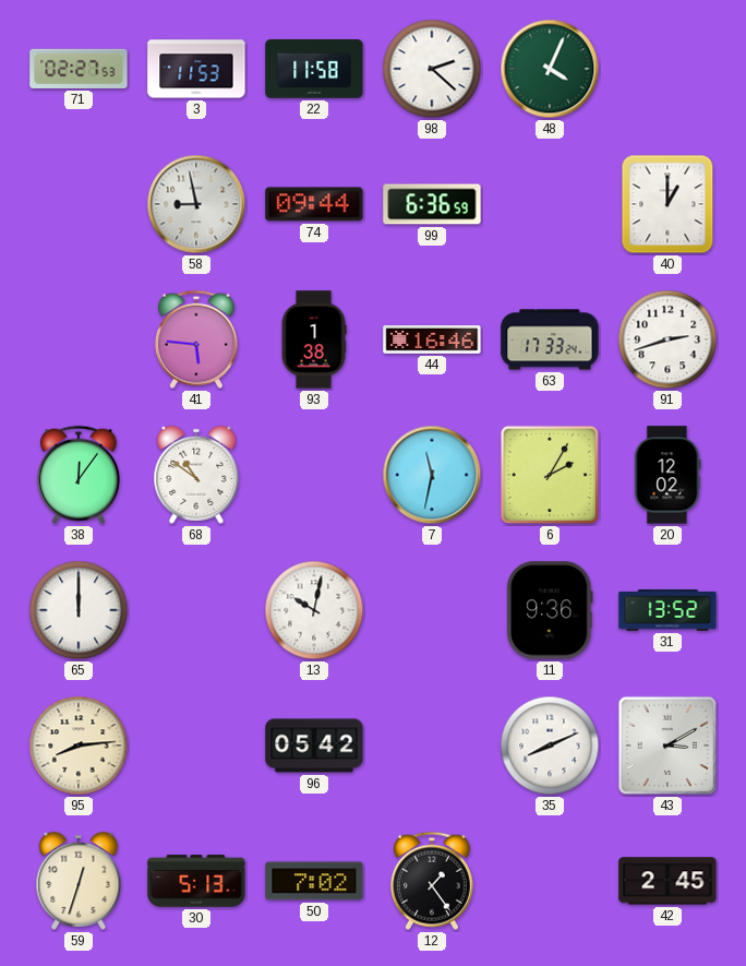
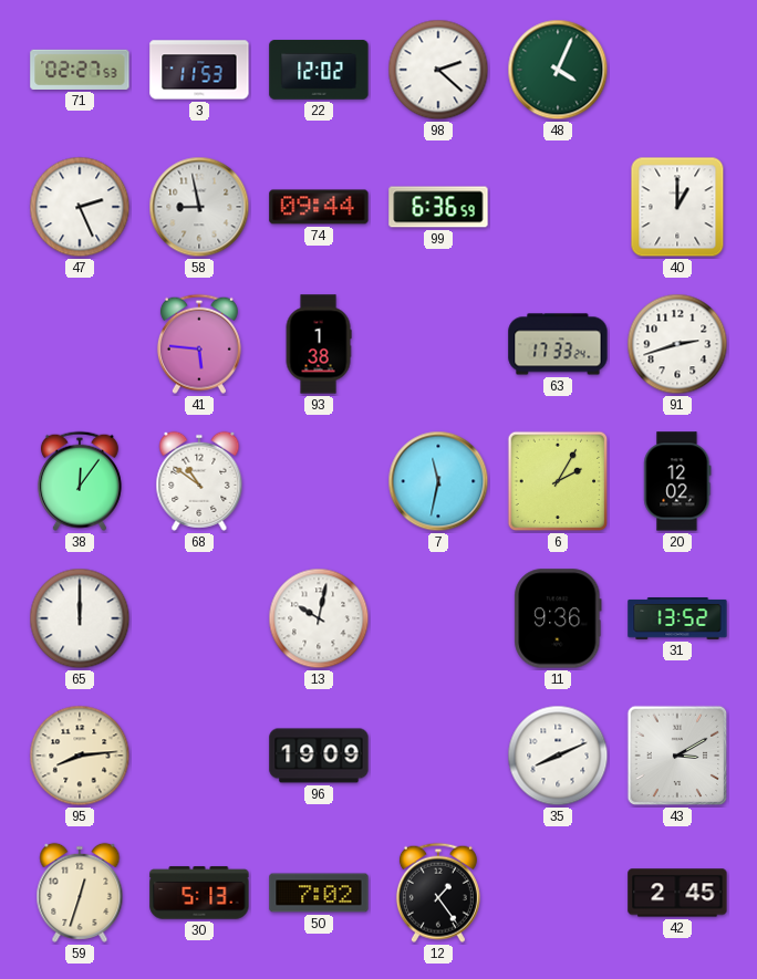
22: 11:58 -> 12:02
47: none -> 2:26
44: 16:46 -> none
96: 05:42 -> 19:09
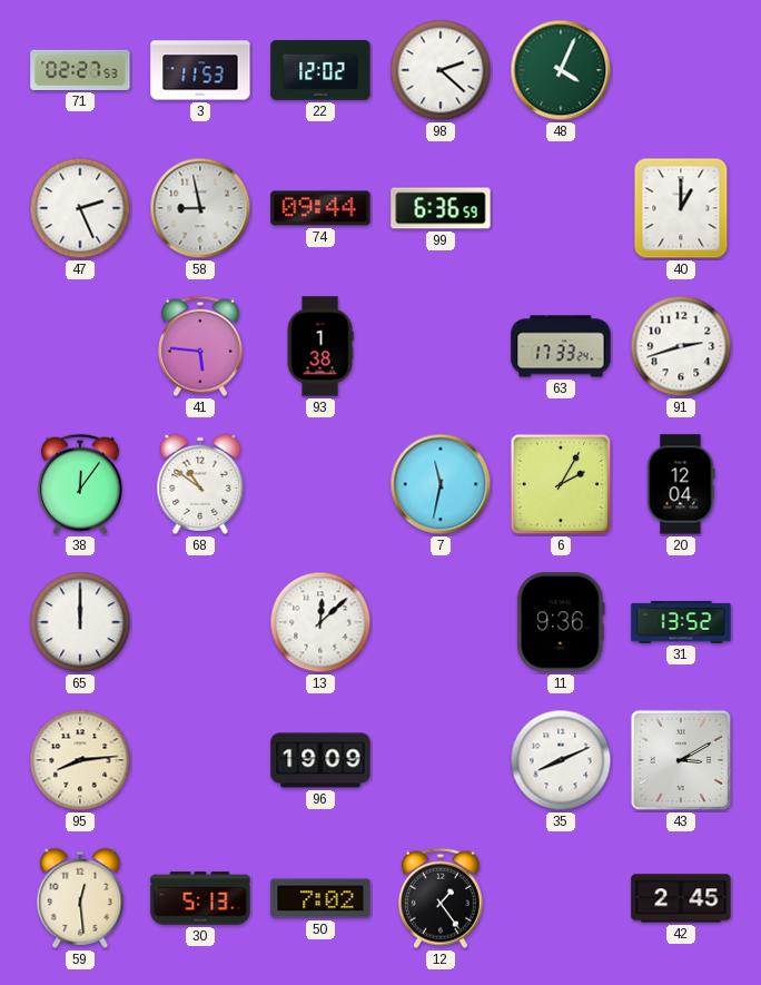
20: 12:02 -> 12:04
13: 10:02 -> 12:08
59: 12:33 -> 12:29
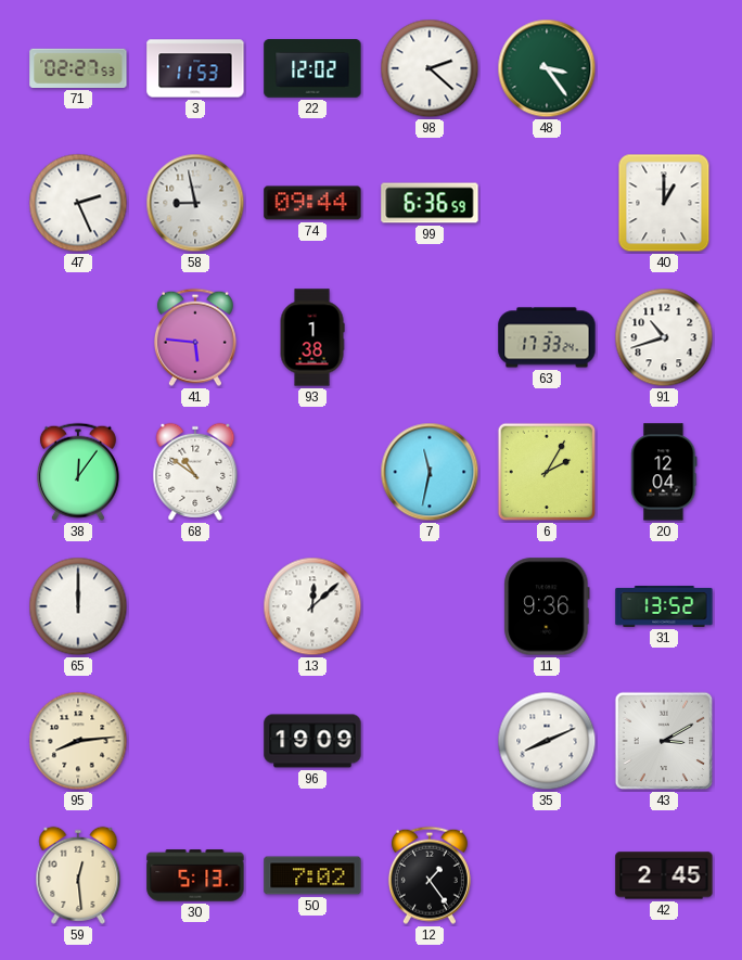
48: 4:04 -> 3:24
91: 2:42 -> 10:42
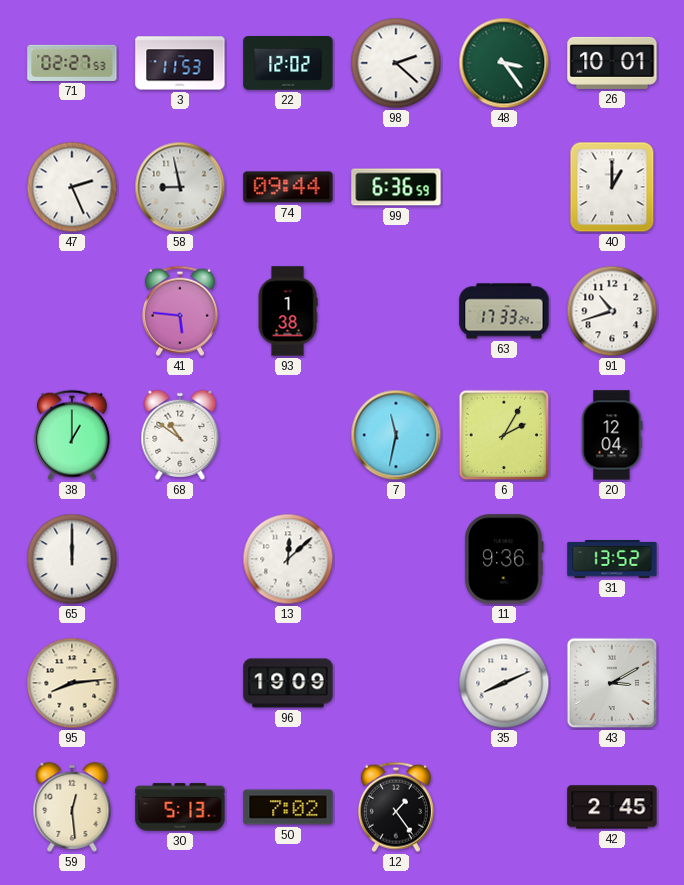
26: none -> 10:01
38: 12:06 -> 1:00
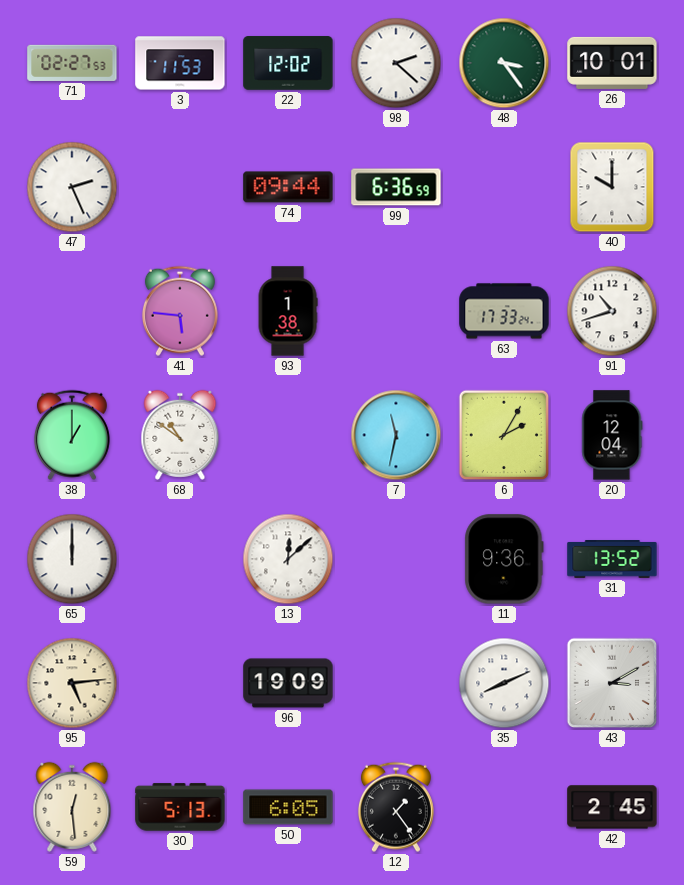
58: 8:58 -> none
40: 1:00 -> 10:00
95: 8:14 -> 5:14
50: 7:02 -> 6:05
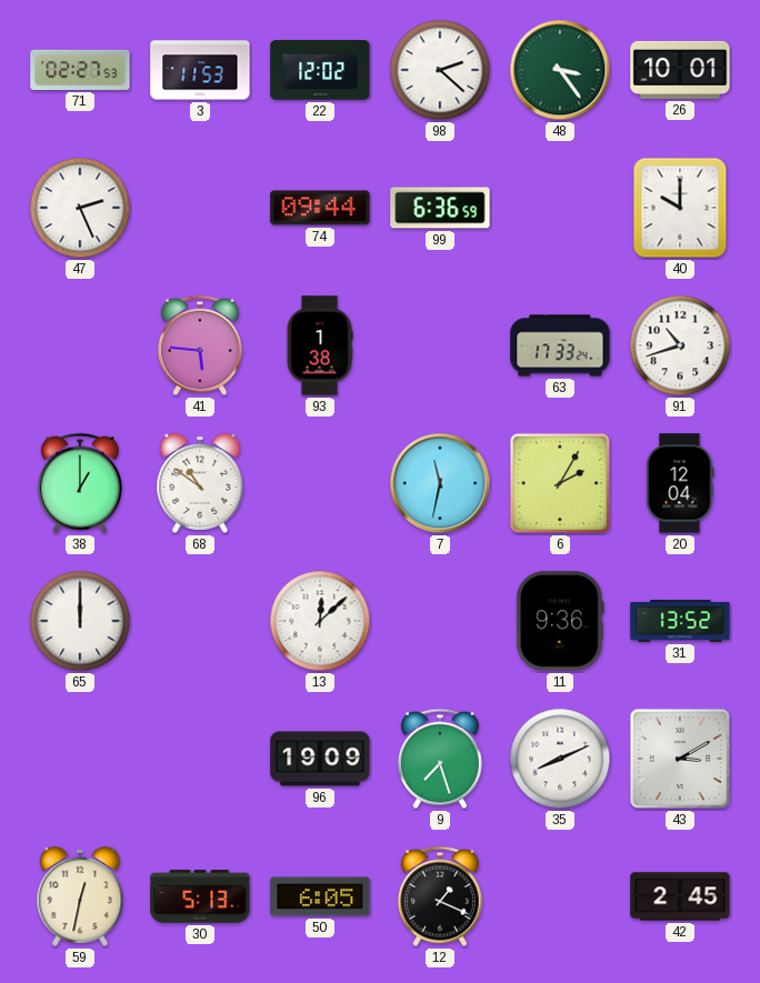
95: 5:14 -> none
9: none -> 7:27
59: 12:29 -> 12:32
12: 1:24 -> 1:19
